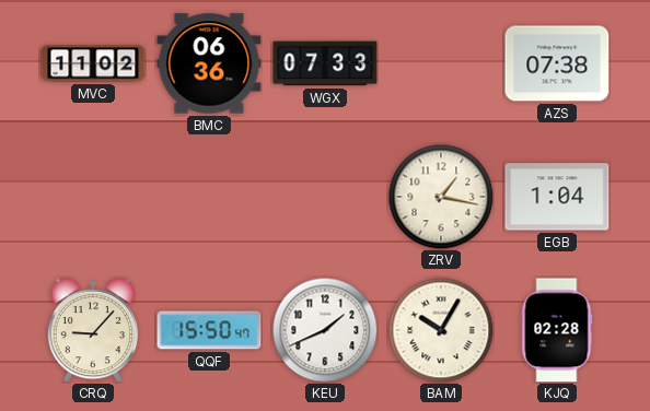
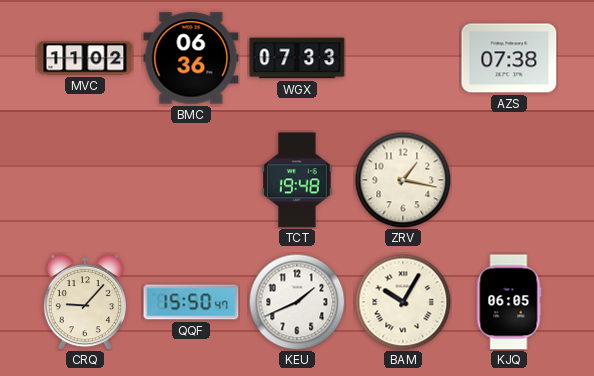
TCT: none -> 19:48
EGB: 1:04 -> none
KJQ: 02:28 -> 06:05
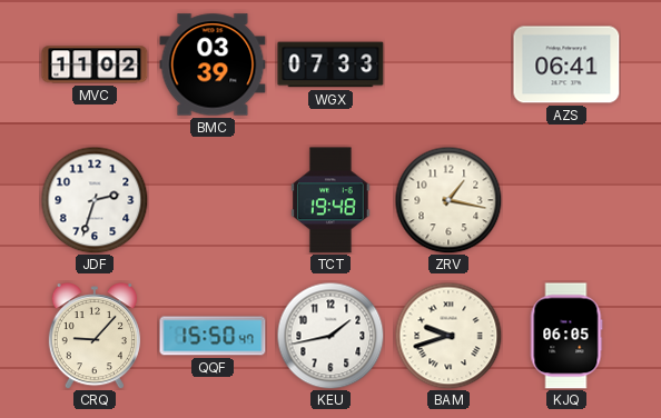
BMC: 06:36 -> 03:39
AZS: 07:38 -> 06:41
JDF: none -> 2:33
KEU: 1:41 -> 1:43
BAM: 10:05 -> 9:42
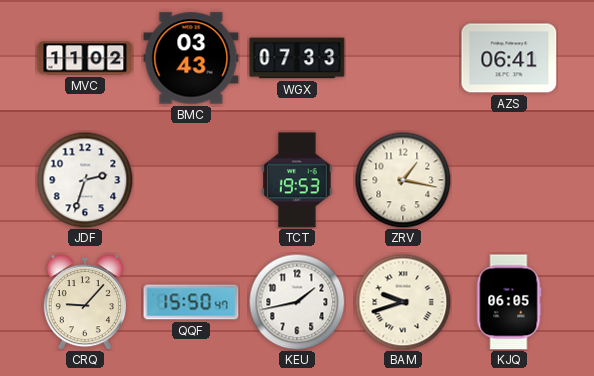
BMC: 03:39 -> 03:43
TCT: 19:48 -> 19:53
